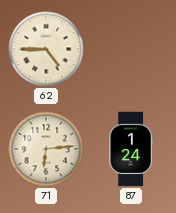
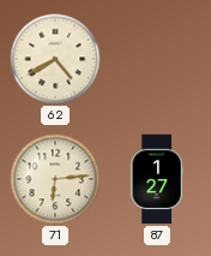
62: 4:45 -> 4:40
87: 1:24 -> 1:27
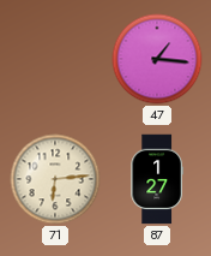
62: 4:40 -> none
47: none -> 1:16
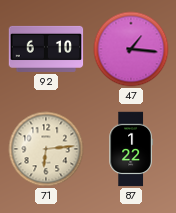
92: none -> 6:10
87: 1:27 -> 1:22
